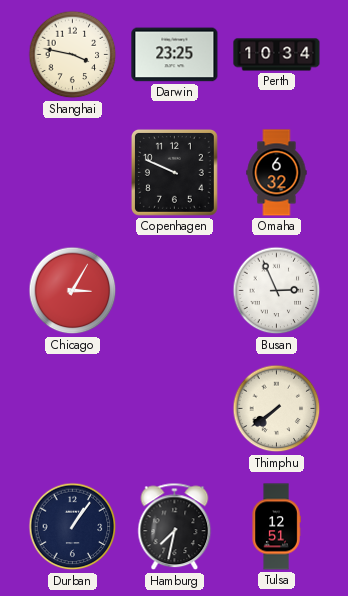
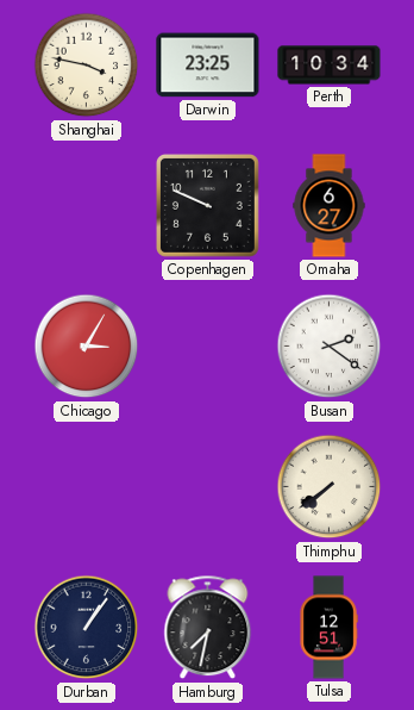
Omaha: 6:32 -> 6:27
Busan: 2:56 -> 2:21
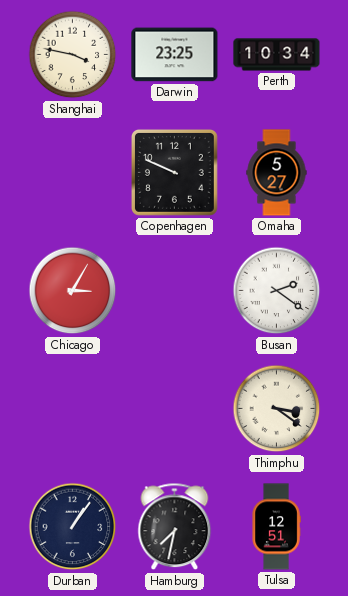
Omaha: 6:27 -> 5:27
Thimphu: 7:39 -> 3:21
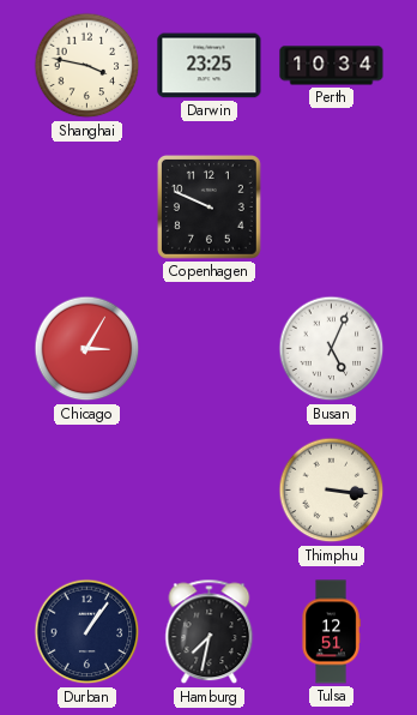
Omaha: 5:27 -> none
Busan: 2:21 -> 5:04
Thimphu: 3:21 -> 3:16
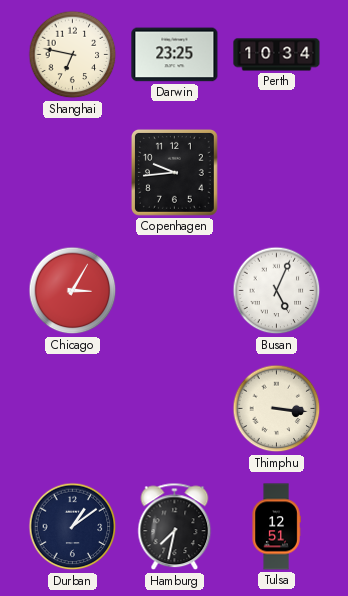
Shanghai: 3:47 -> 6:47
Copenhagen: 9:49 -> 9:44
Durban: 1:06 -> 1:09
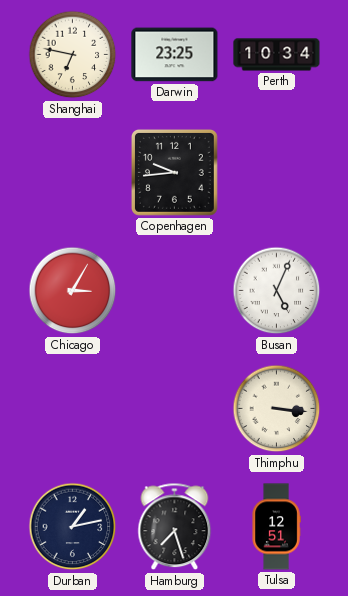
Durban: 1:09 -> 1:13
Hamburg: 7:32 -> 7:27
